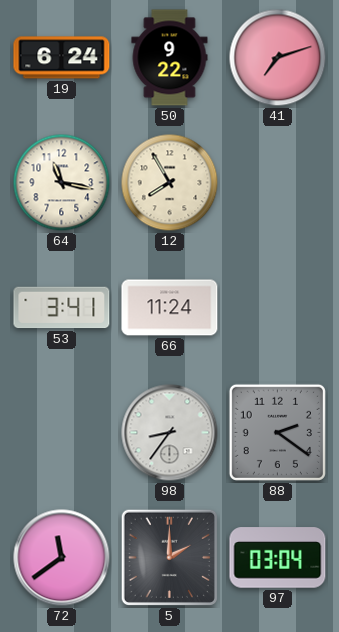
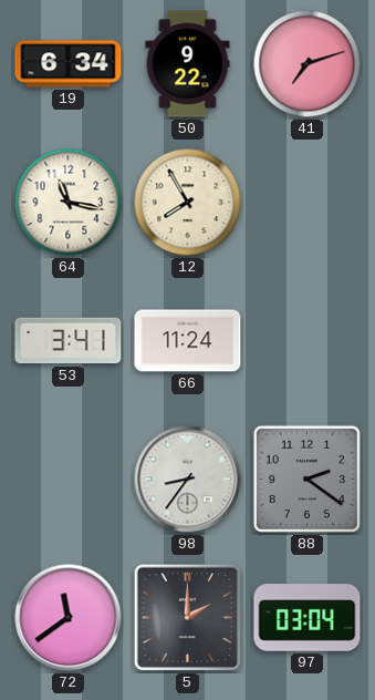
19: 6:24 -> 6:34
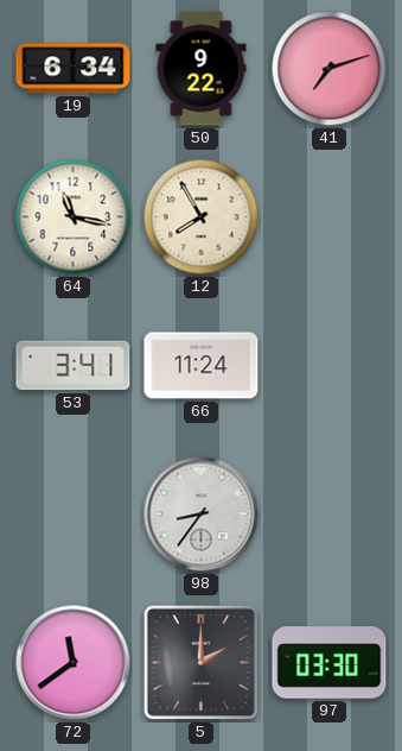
88: 2:21 -> none
97: 03:04 -> 03:30
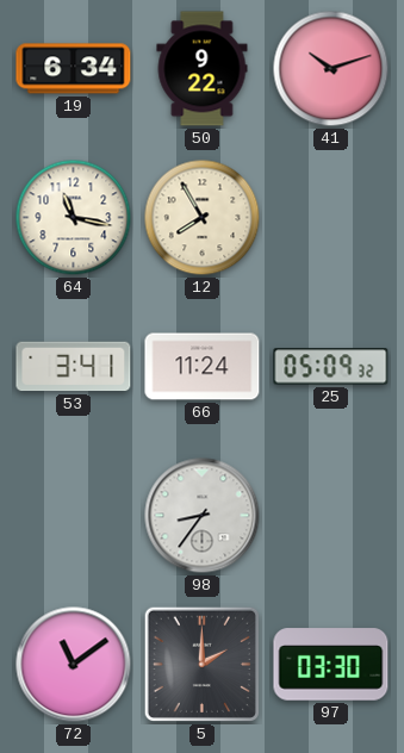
41: 7:12 -> 10:12
25: none -> 05:09
72: 11:39 -> 11:09
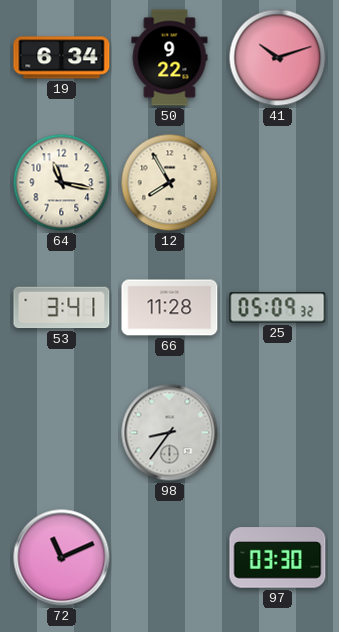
66: 11:24 -> 11:28
72: 11:09 -> 11:11
5: 2:00 -> none
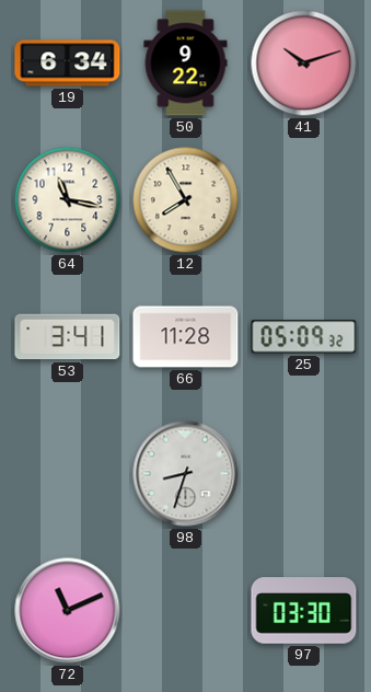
98: 8:36 -> 8:33
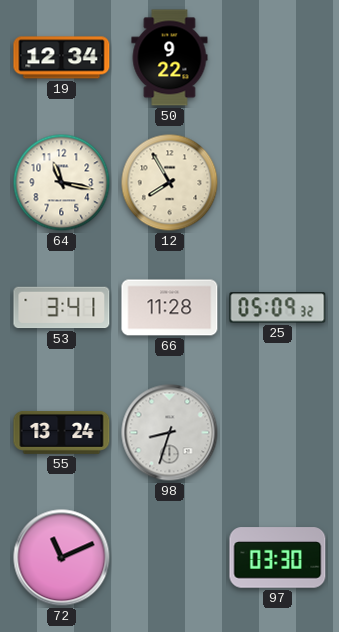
19: 6:34 -> 12:34
41: 10:12 -> none
55: none -> 13:24
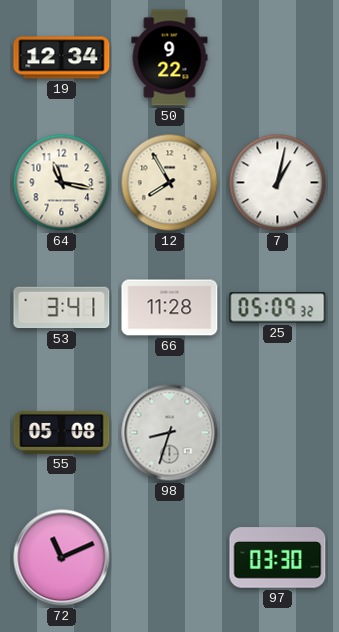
7: none -> 1:02
55: 13:24 -> 05:08
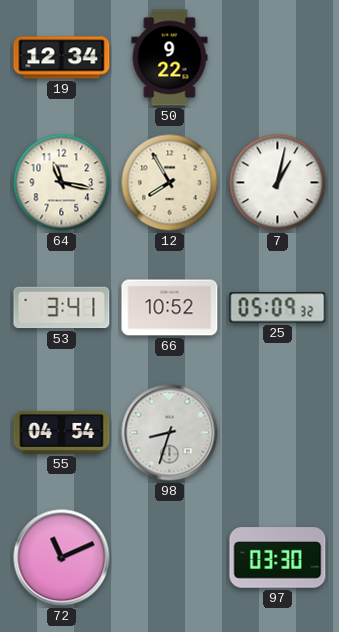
66: 11:28 -> 10:52
55: 05:08 -> 04:54
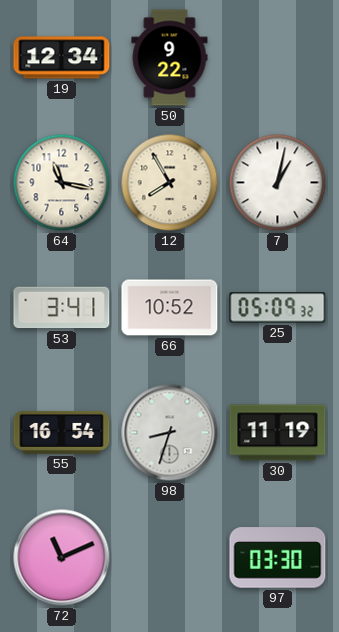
55: 04:54 -> 16:54
30: none -> 11:19
